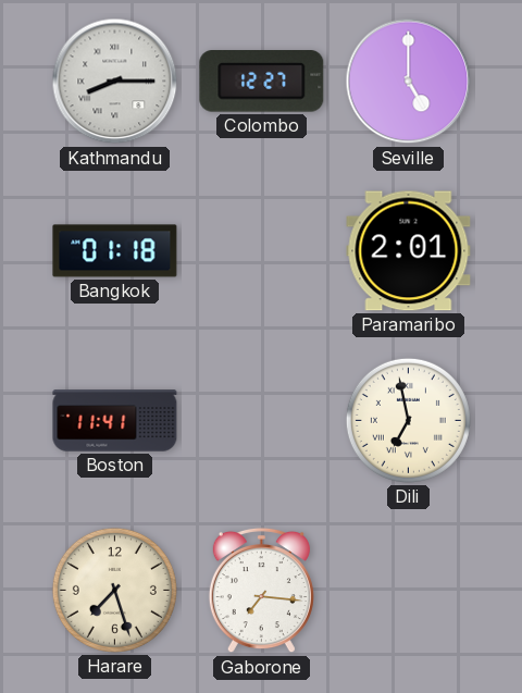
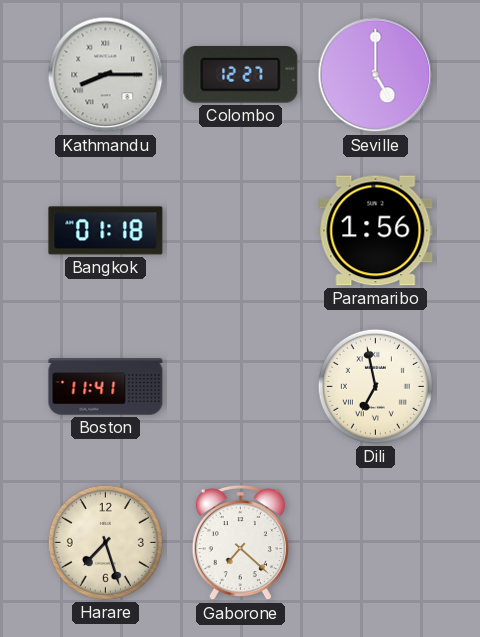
Paramaribo: 2:01 -> 1:56
Gaborone: 7:16 -> 7:22
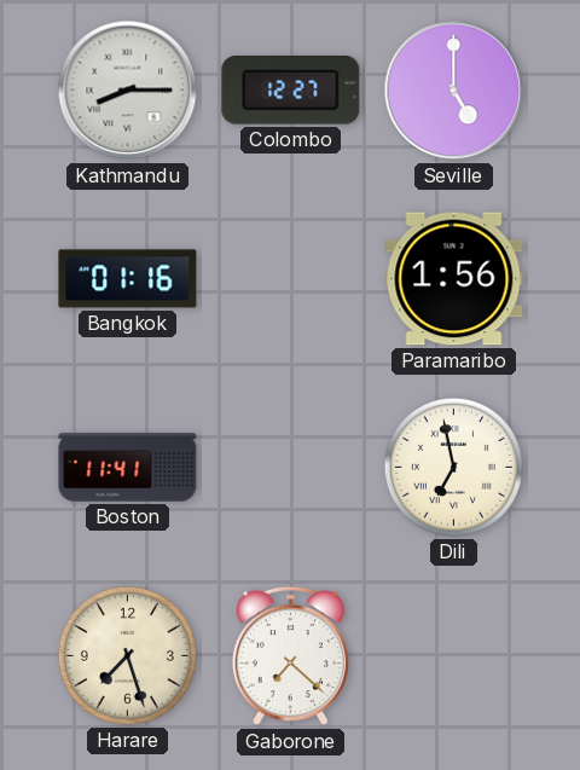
Bangkok: 01:18 -> 01:16
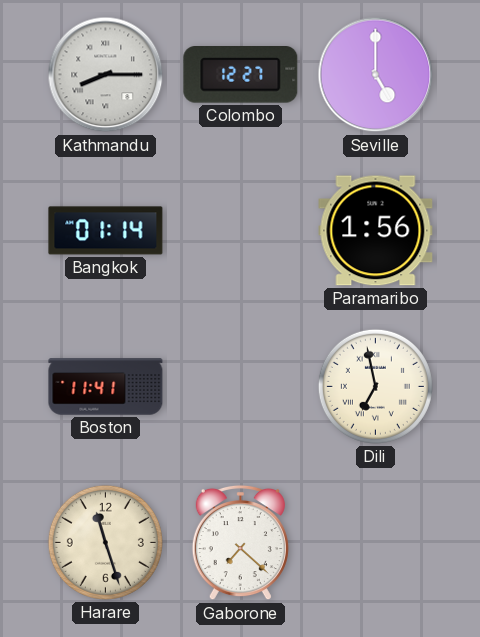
Bangkok: 01:16 -> 01:14
Harare: 7:27 -> 11:27
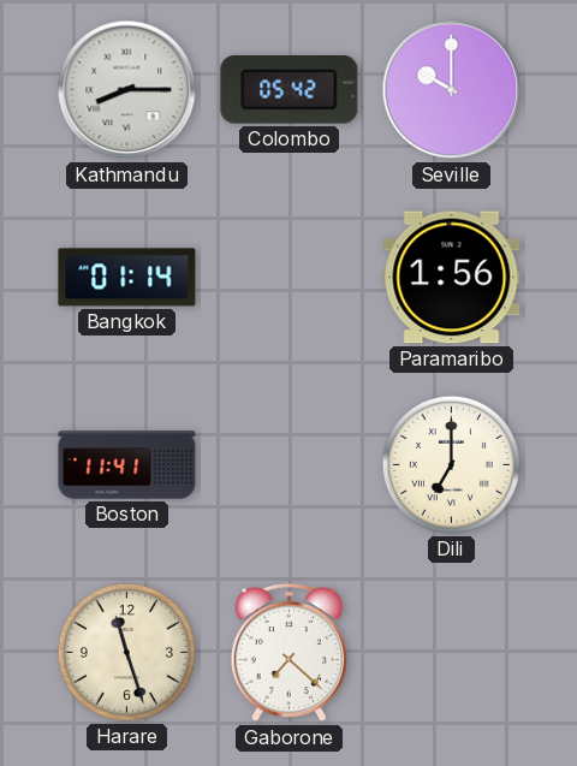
Colombo: 12:27 -> 05:42
Seville: 5:00 -> 10:00
Dili: 6:58 -> 7:00
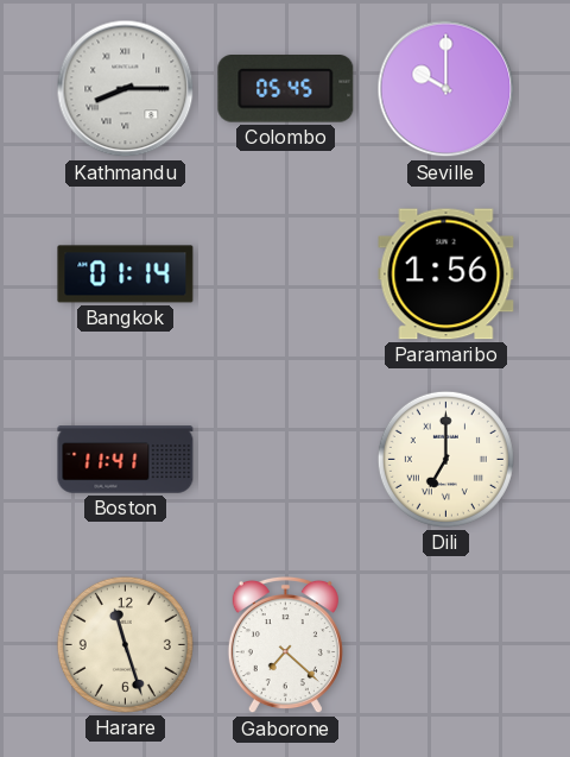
Colombo: 05:42 -> 05:45
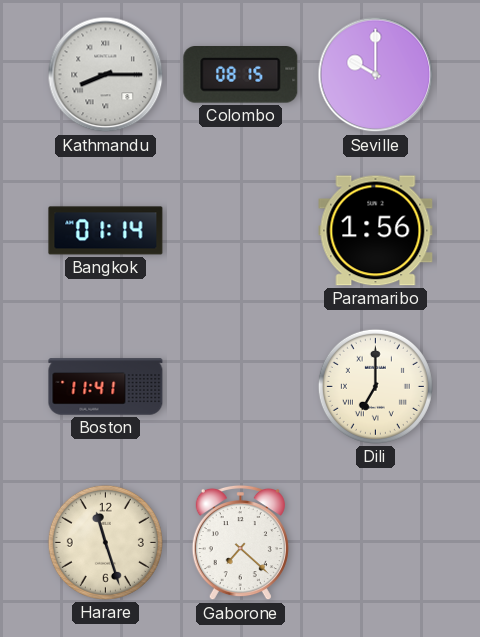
Colombo: 05:45 -> 08:15
